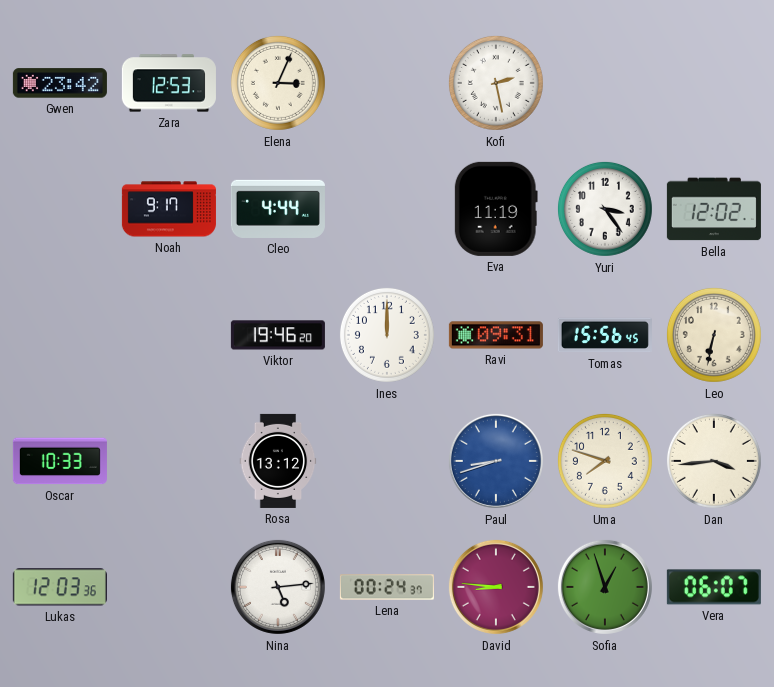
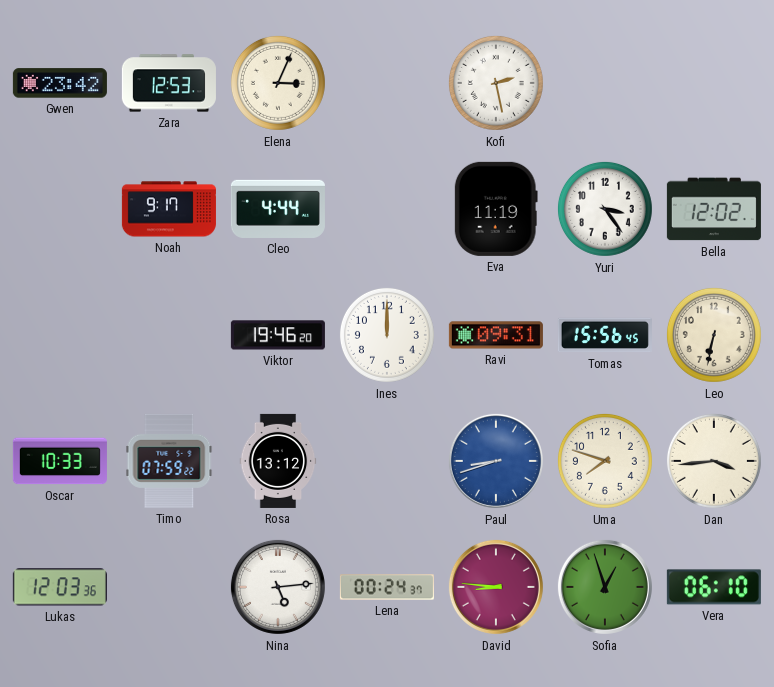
Timo: none -> 07:59
Vera: 06:07 -> 06:10
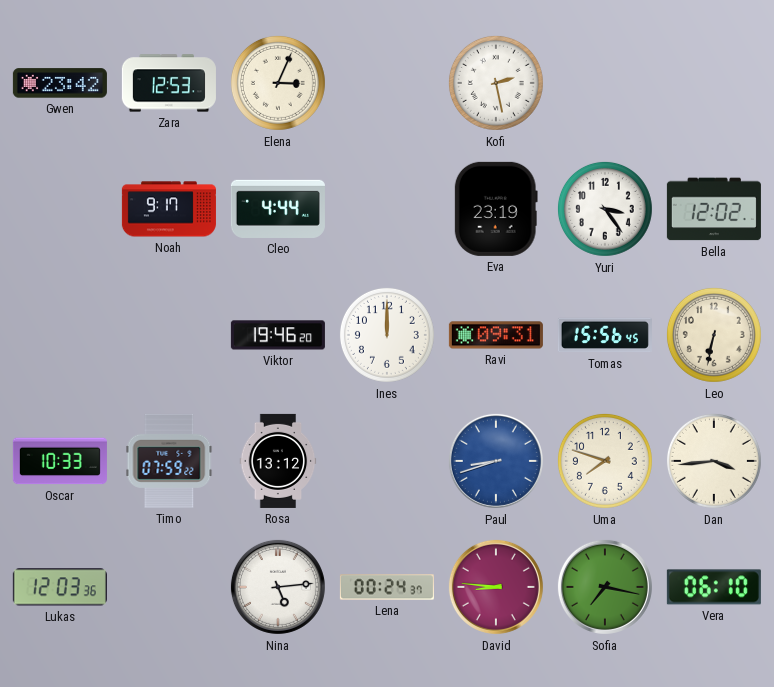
Eva: 11:19 -> 23:19
Sofia: 12:57 -> 7:17
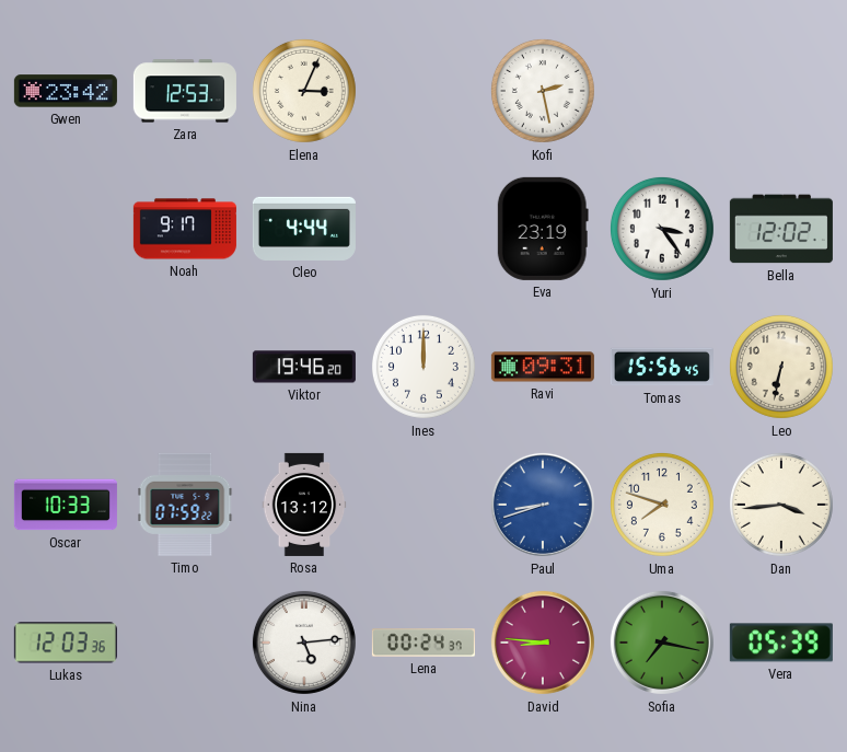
Vera: 06:10 -> 05:39
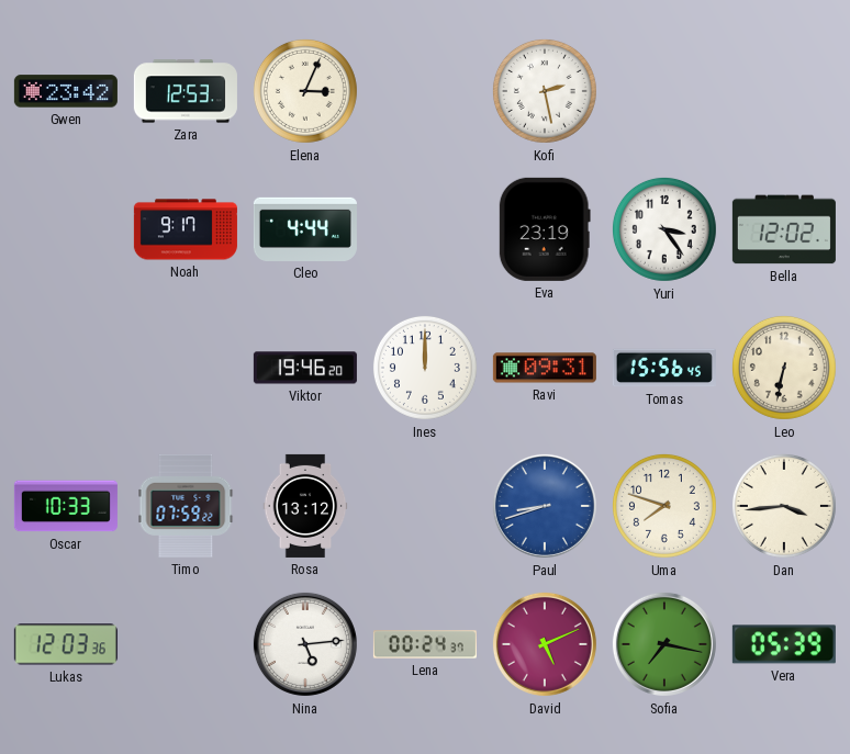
David: 8:46 -> 5:11
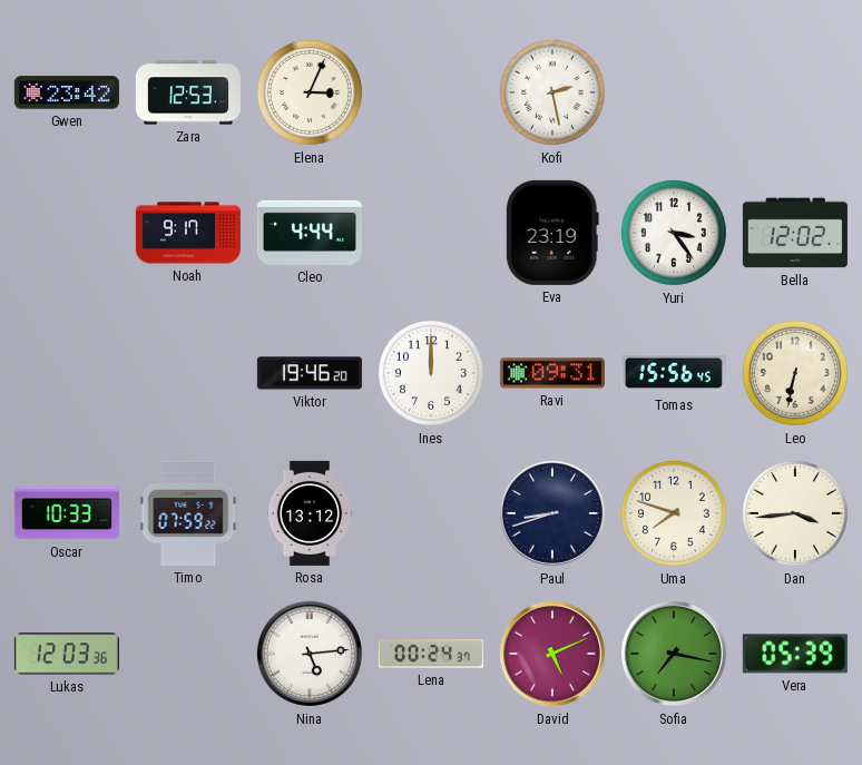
Paul dial: blue -> navy
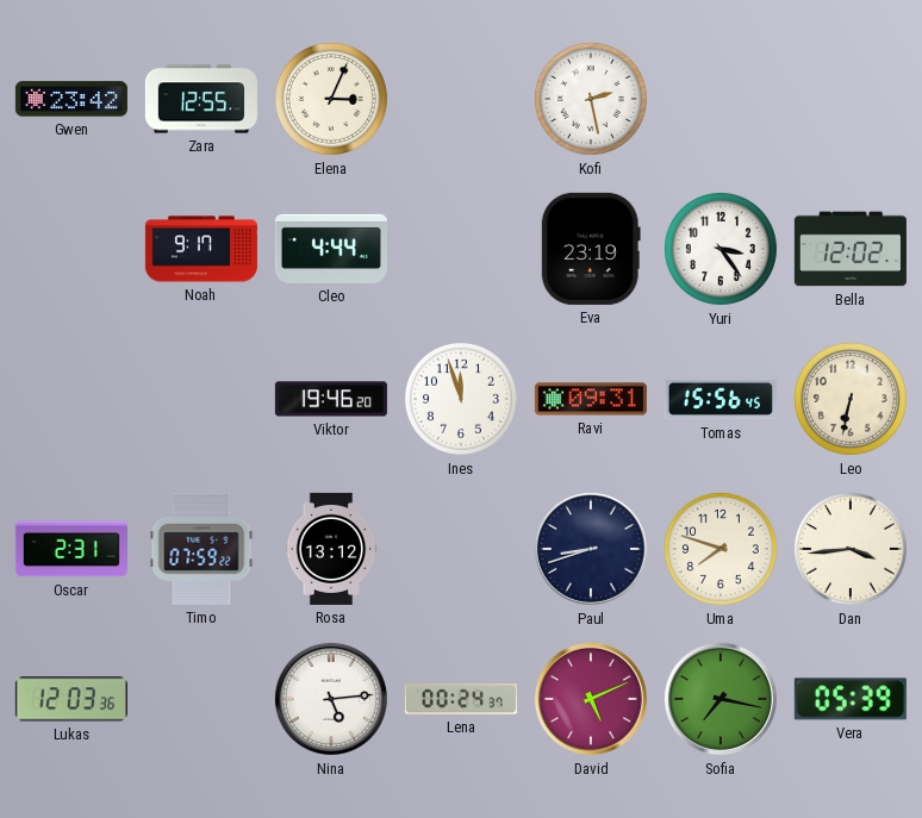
Zara: 12:53 -> 12:55
Ines: 12:00 -> 11:57
Oscar: 10:33 -> 2:31
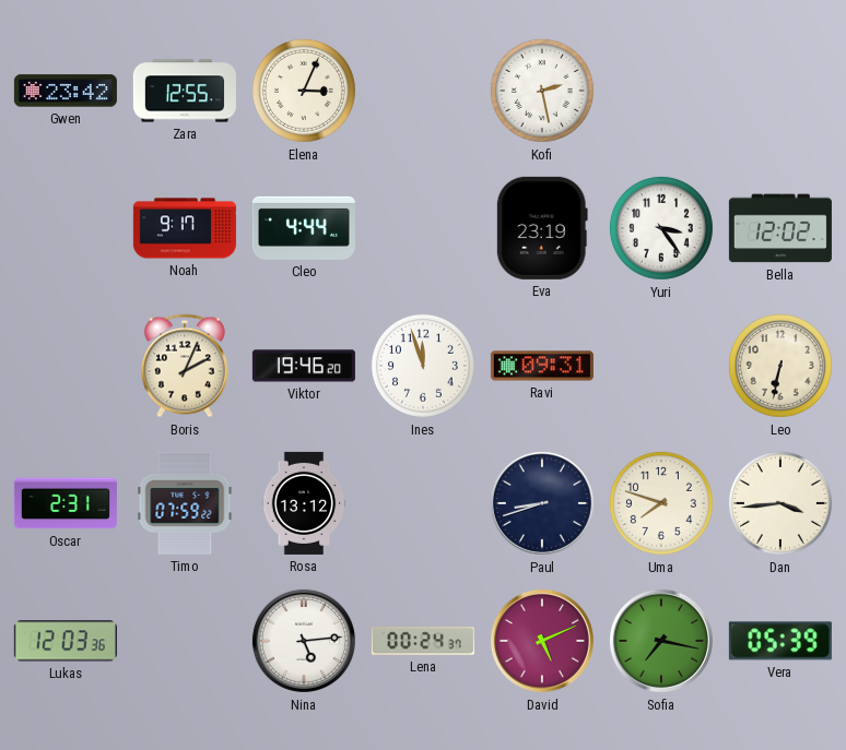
Boris: none -> 2:04
Tomas: 15:56 -> none
